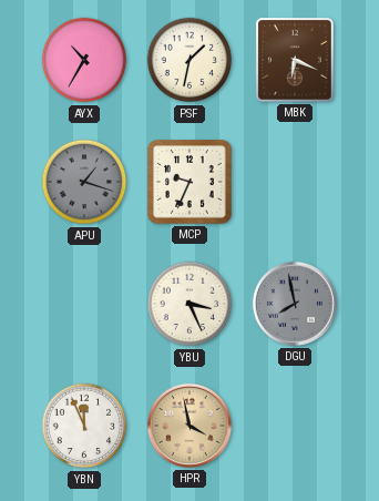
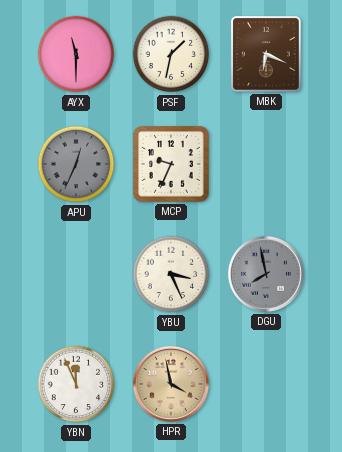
AYX: 10:35 -> 11:30
APU: 1:18 -> 12:34
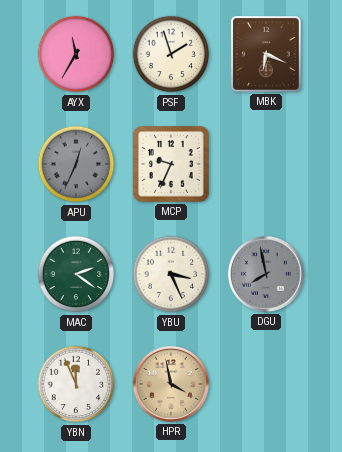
AYX: 11:30 -> 11:35
PSF: 1:32 -> 1:57
MAC: none -> 2:21
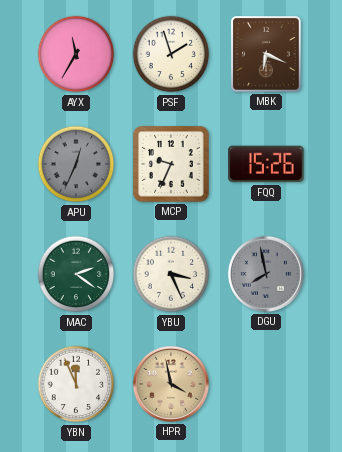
FQQ: none -> 15:26
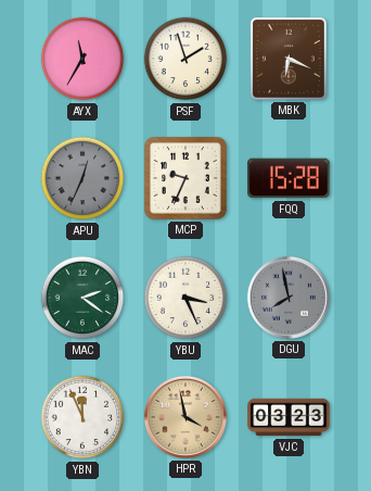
FQQ: 15:26 -> 15:28
VJC: none -> 03:23
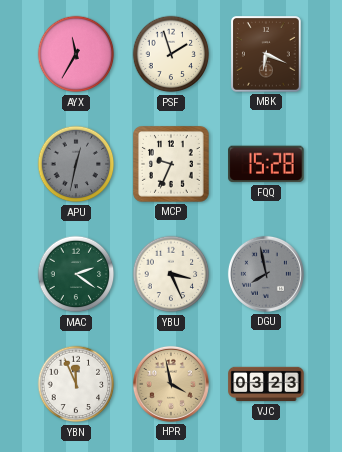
APU: 12:34 -> 12:32
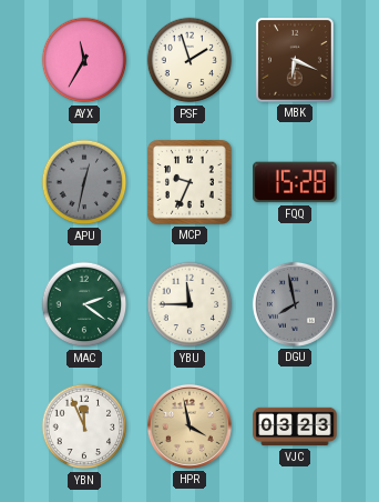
YBU: 3:26 -> 11:45
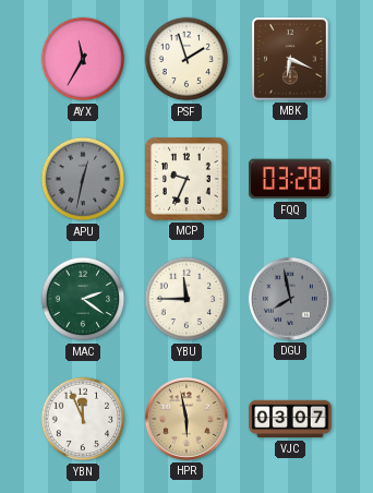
FQQ: 15:28 -> 03:28
HPR: 3:58 -> 5:58
VJC: 03:23 -> 03:07
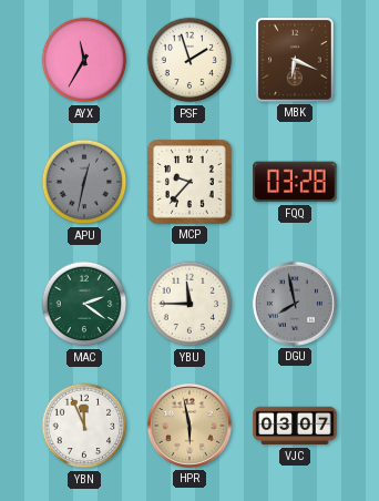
MCP: 9:34 -> 9:37
